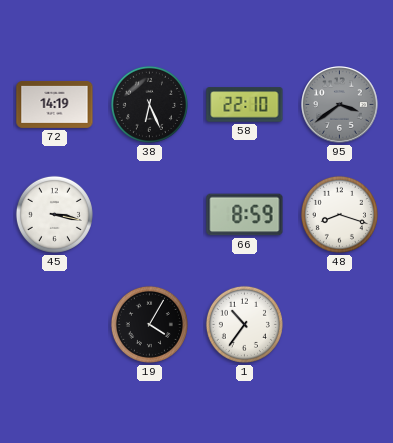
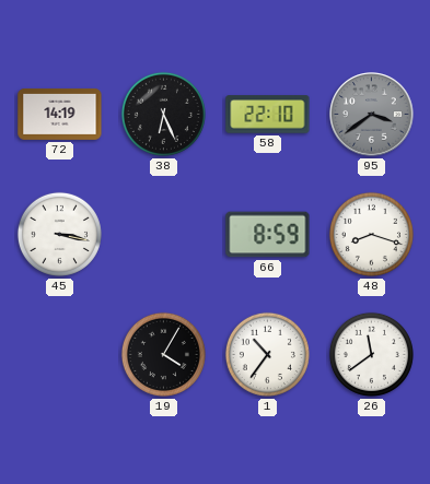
26: none -> 11:39
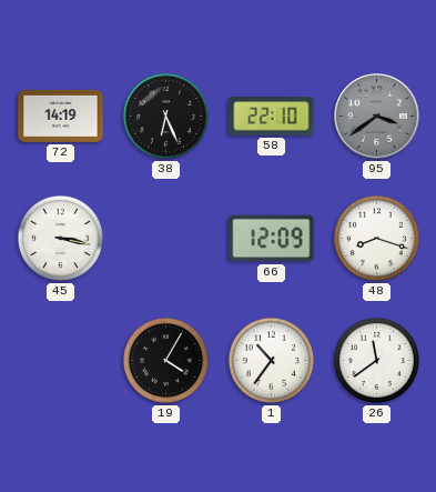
66: 8:59 -> 12:09
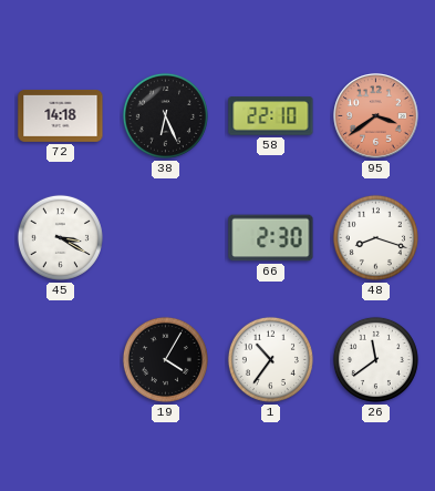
72: 14:19 -> 14:18
95 dial: grey -> salmon
45: 3:17 -> 3:20
66: 12:09 -> 2:30
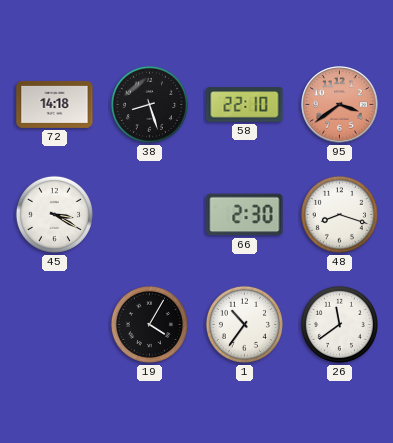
38: 6:26 -> 8:27
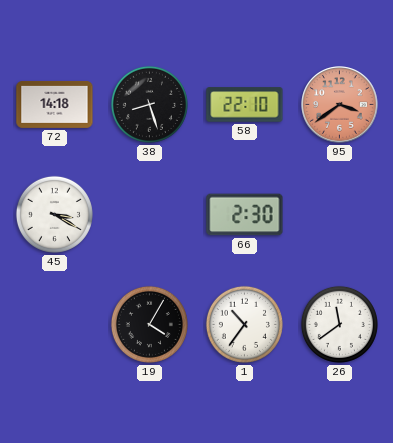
48: 8:18 -> none
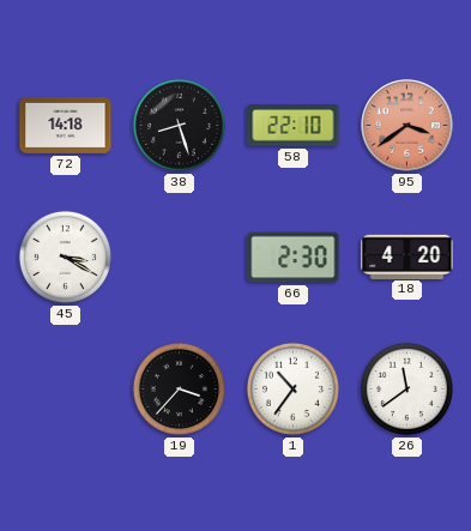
18: none -> 4:20
19: 4:05 -> 3:37
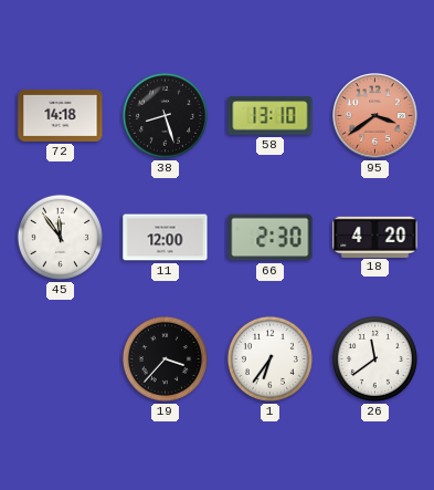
58: 22:10 -> 13:10
45: 3:20 -> 11:54
11: none -> 12:00
1: 10:36 -> 6:36
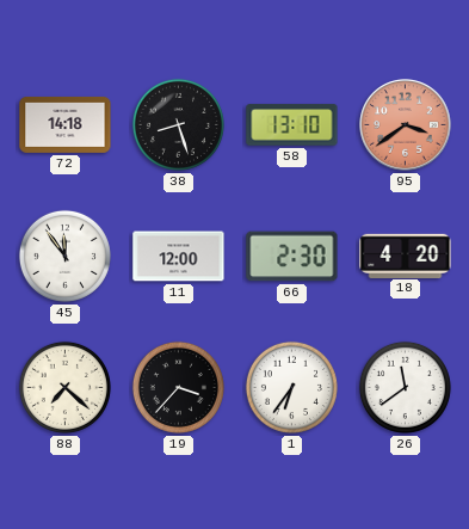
88: none -> 7:22
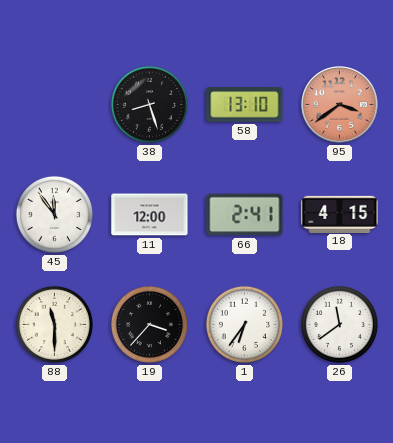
72: 14:18 -> none
66: 2:30 -> 2:41
18: 4:20 -> 4:15
88: 7:22 -> 11:30
